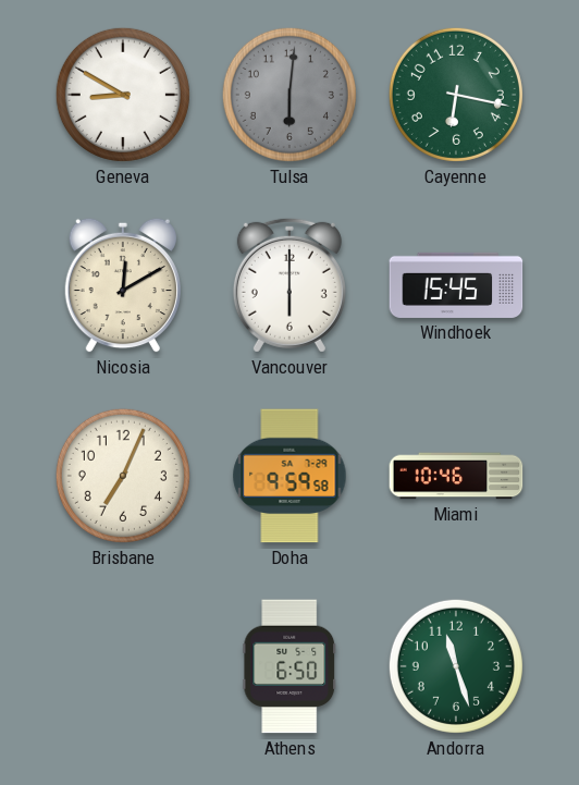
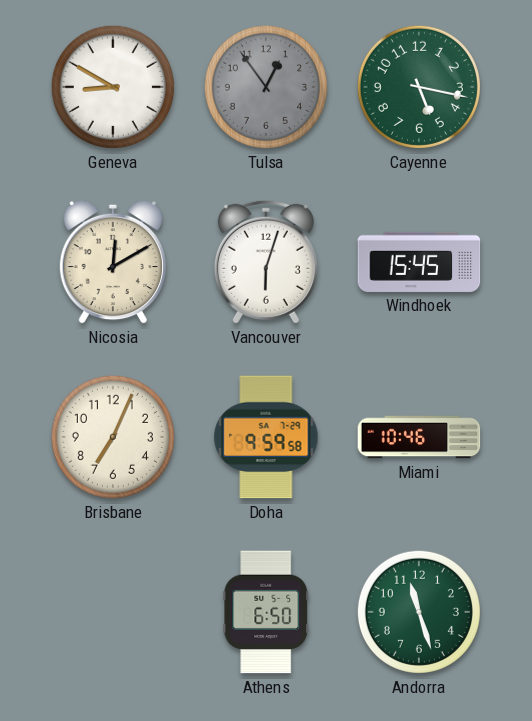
Tulsa: 6:01 -> 12:54
Cayenne: 6:17 -> 5:17
Vancouver: 6:00 -> 6:03
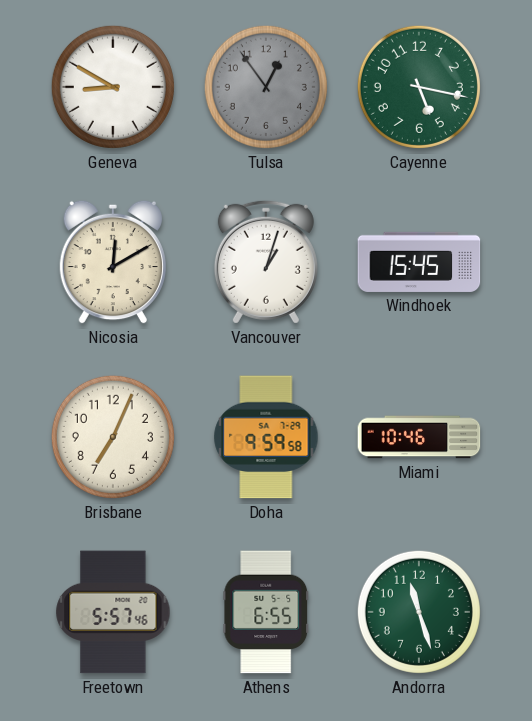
Vancouver: 6:03 -> 1:03
Freetown: none -> 5:57
Athens: 6:50 -> 6:55
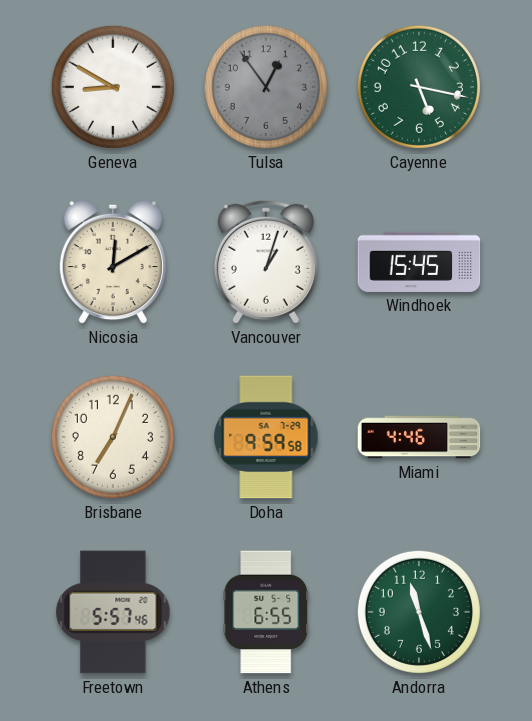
Miami: 10:46 -> 4:46
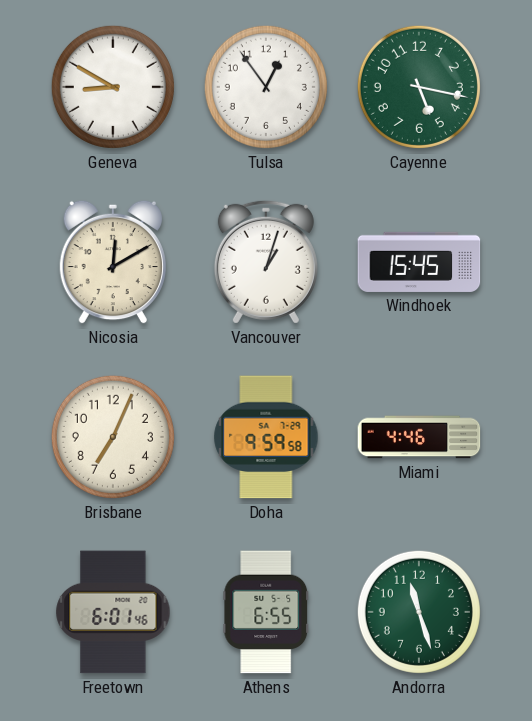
Tulsa dial: grey -> white
Freetown: 5:57 -> 6:01
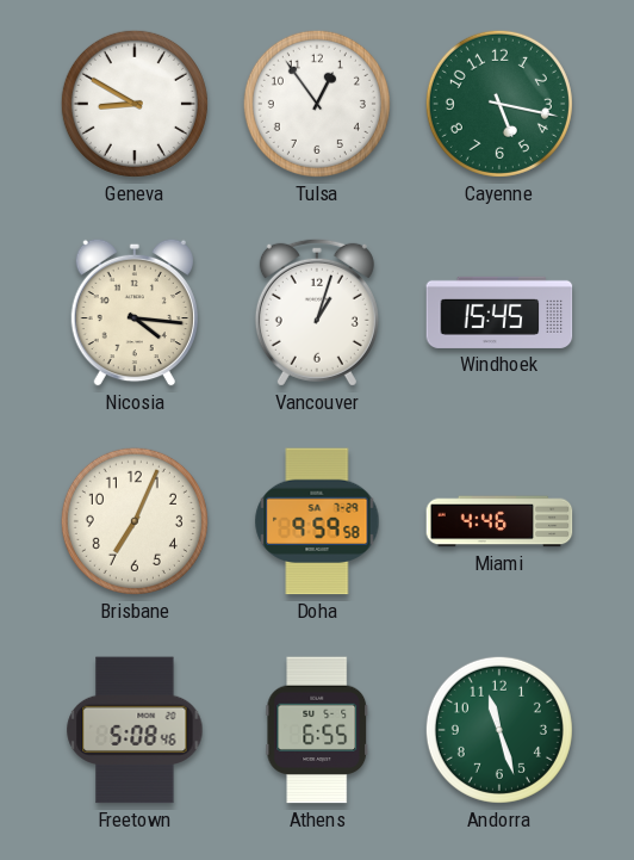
Nicosia: 12:10 -> 4:16
Freetown: 6:01 -> 5:08
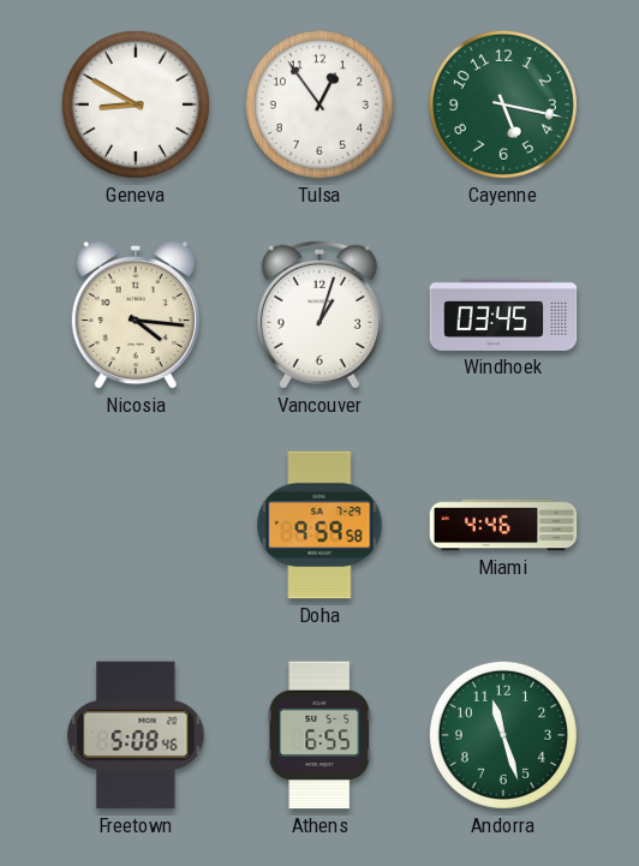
Windhoek: 15:45 -> 03:45
Brisbane: 7:04 -> none
